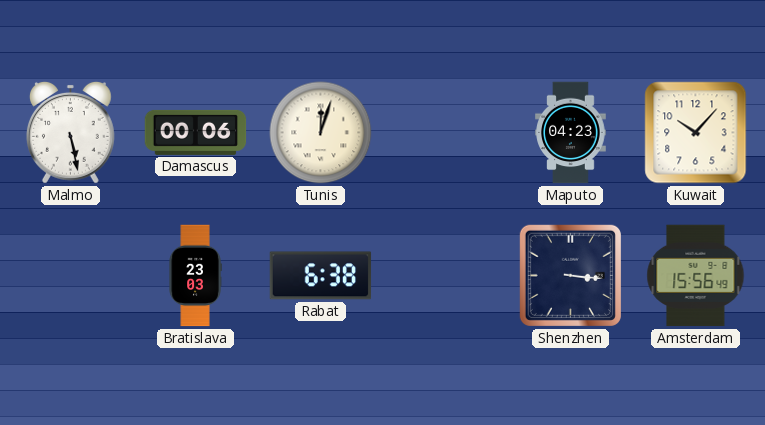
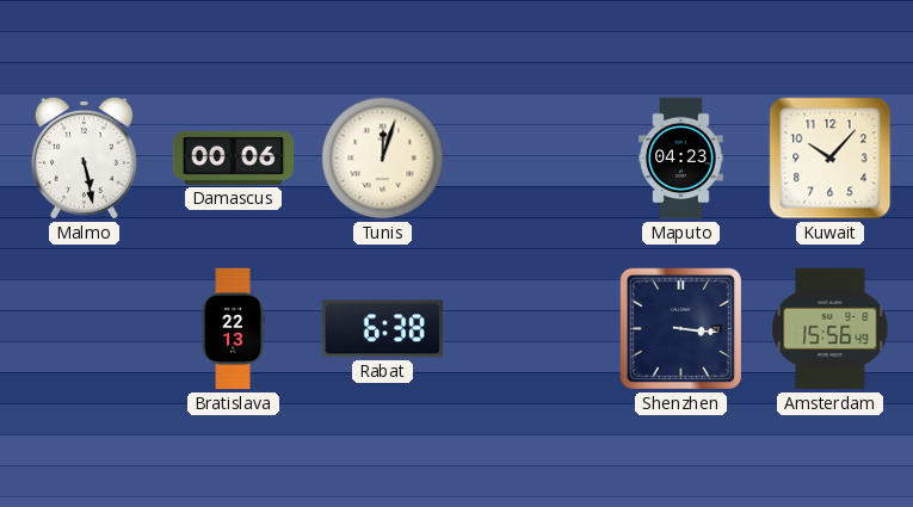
Bratislava: 23:03 -> 22:13
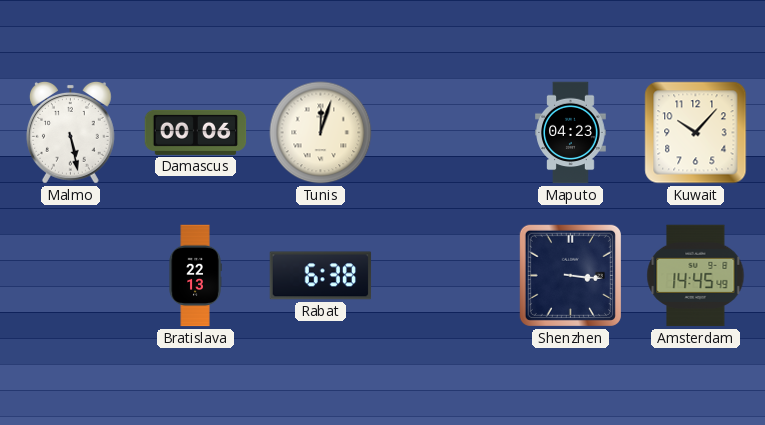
Amsterdam: 15:56 -> 14:45
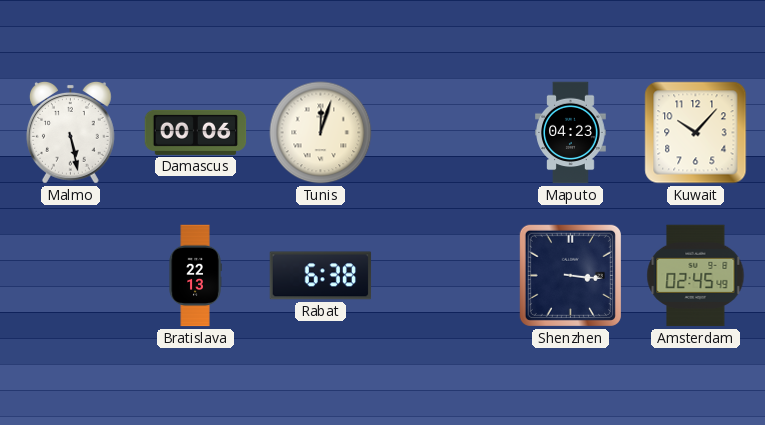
Amsterdam: 14:45 -> 02:45
